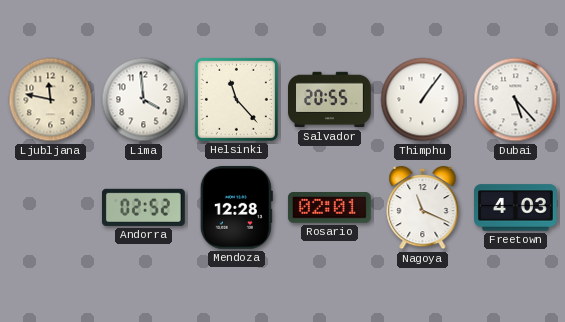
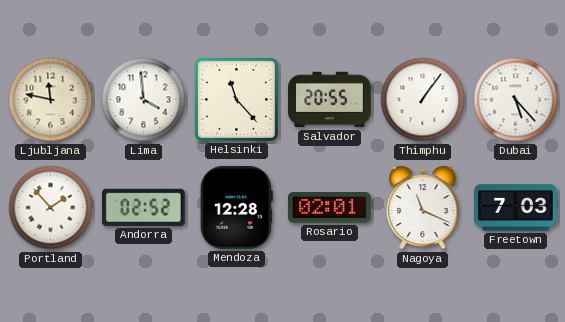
Portland: none -> 1:53
Freetown: 4:03 -> 7:03
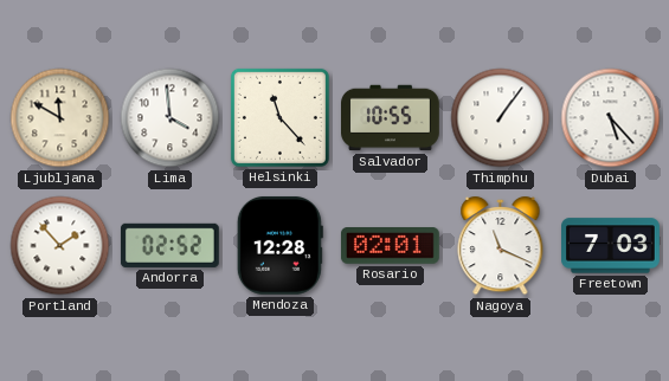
Ljubljana: 11:47 -> 11:50
Salvador: 20:55 -> 10:55
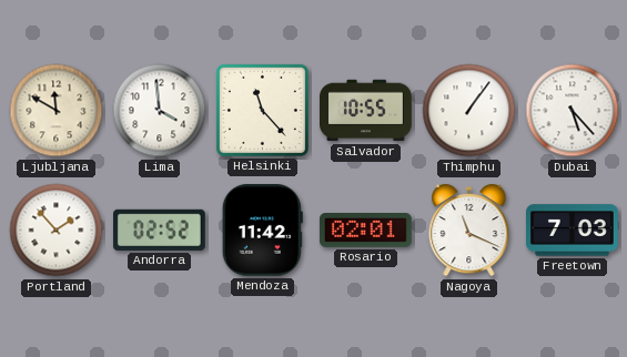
Mendoza: 12:28 -> 11:42
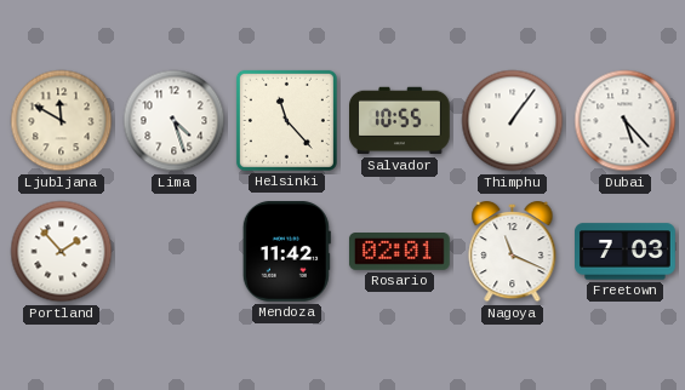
Lima: 3:59 -> 4:27
Andorra: 02:52 -> none
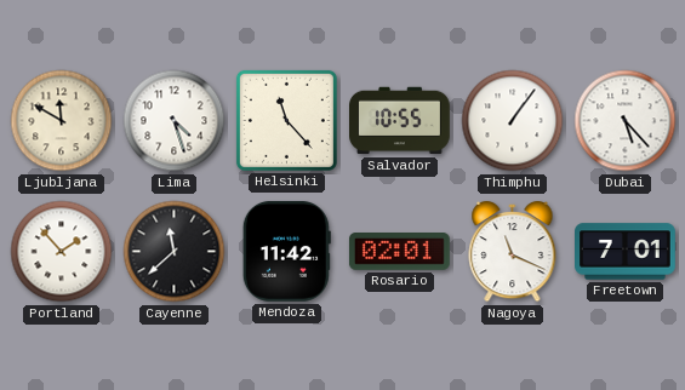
Cayenne: none -> 11:38
Freetown: 7:03 -> 7:01
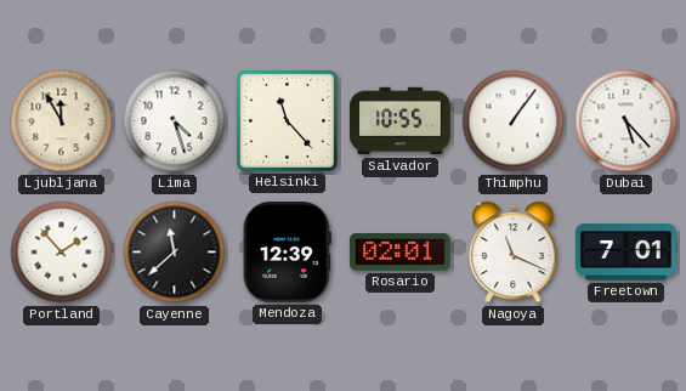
Ljubljana: 11:50 -> 11:55
Mendoza: 11:42 -> 12:39
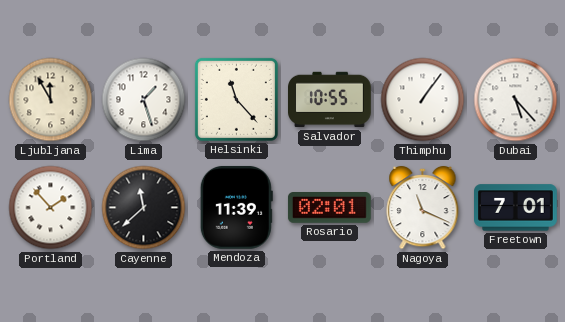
Lima: 4:27 -> 1:27
Mendoza: 12:39 -> 11:39
